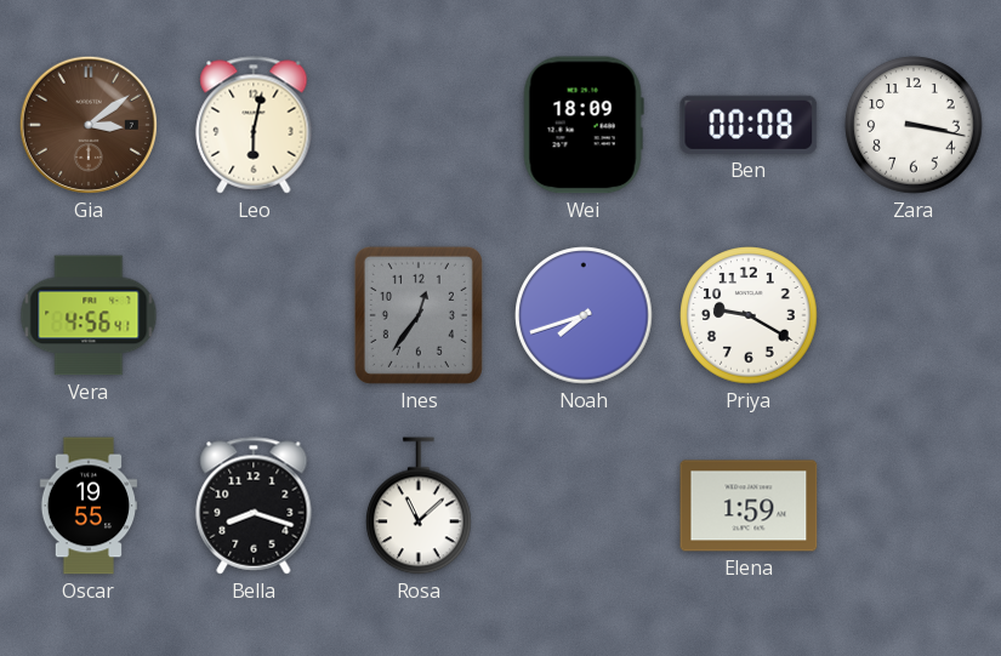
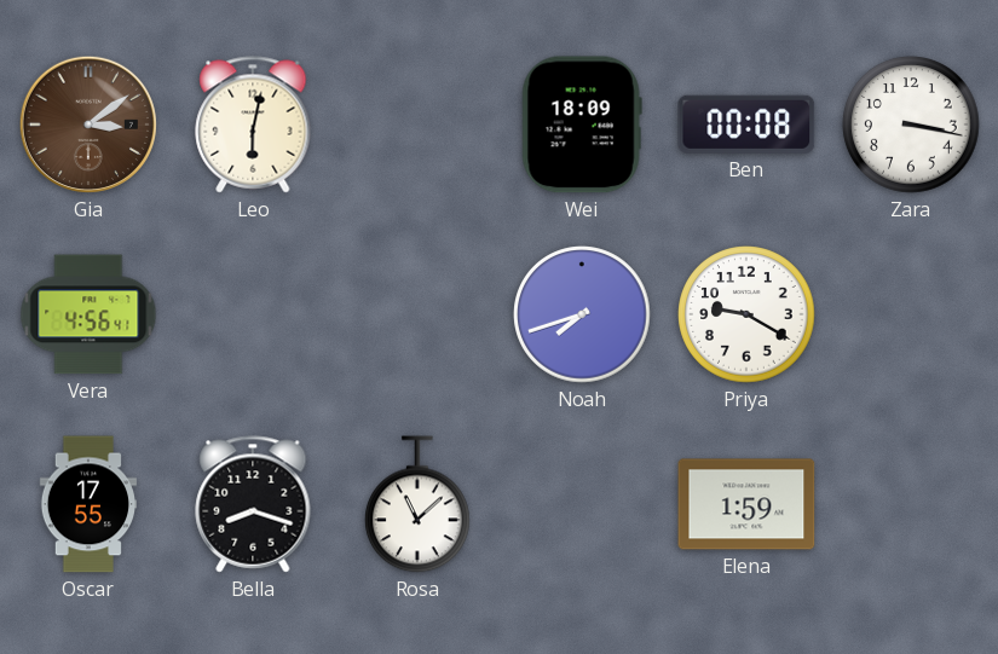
Ines: 12:36 -> none
Oscar: 19:55 -> 17:55
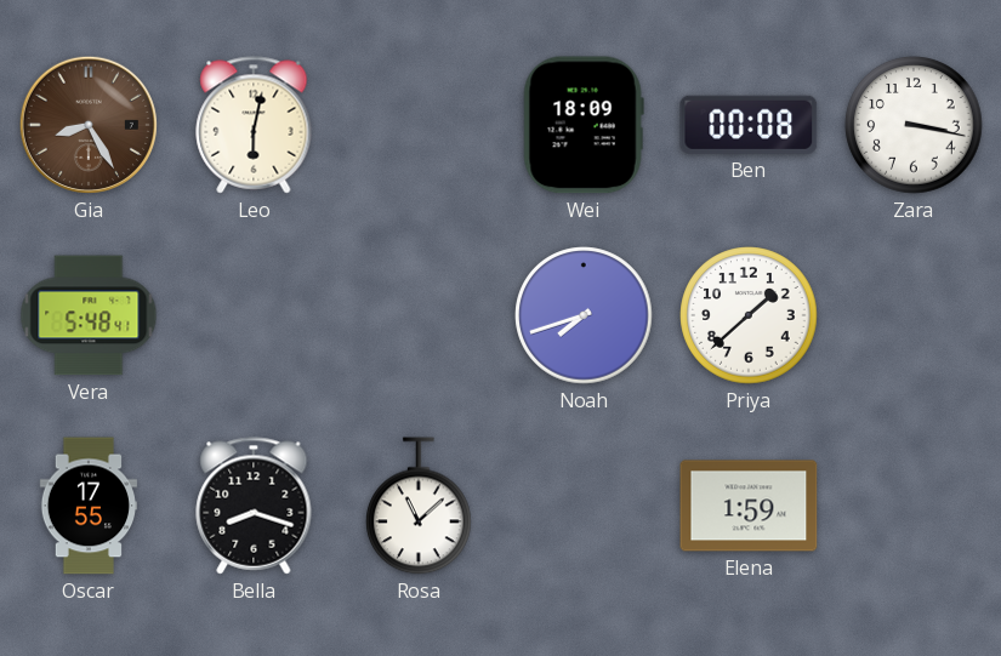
Gia: 3:09 -> 8:25
Vera: 4:56 -> 5:48
Priya: 9:20 -> 1:38
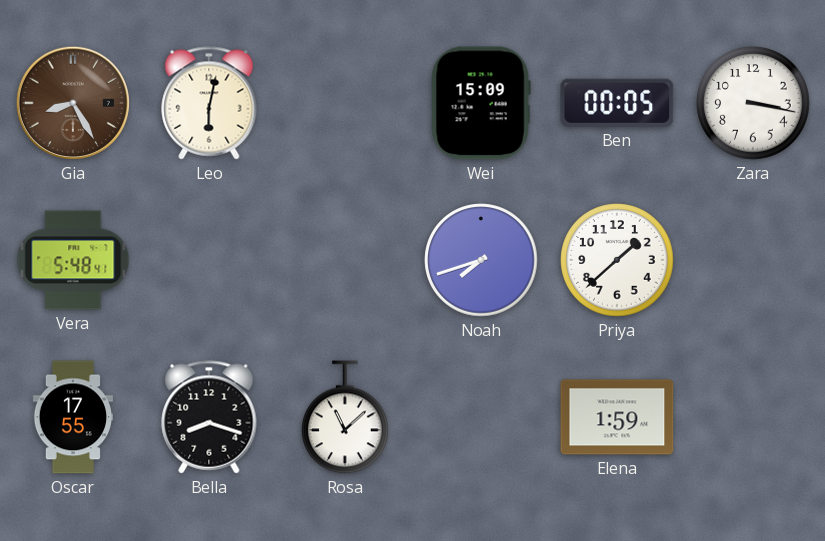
Wei: 18:09 -> 15:09
Ben: 00:08 -> 00:05
